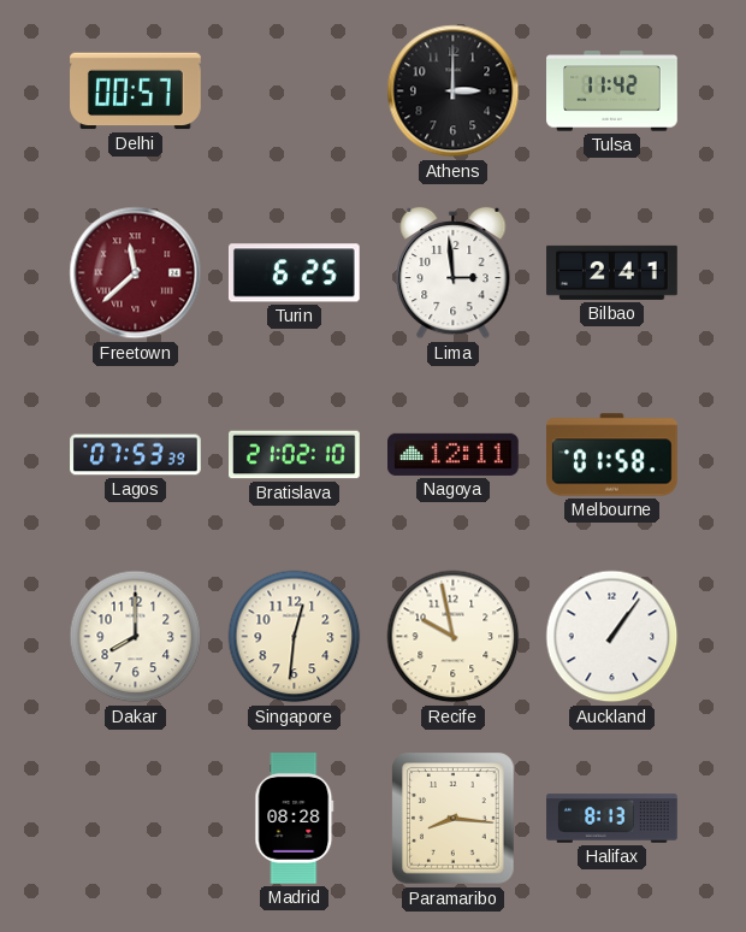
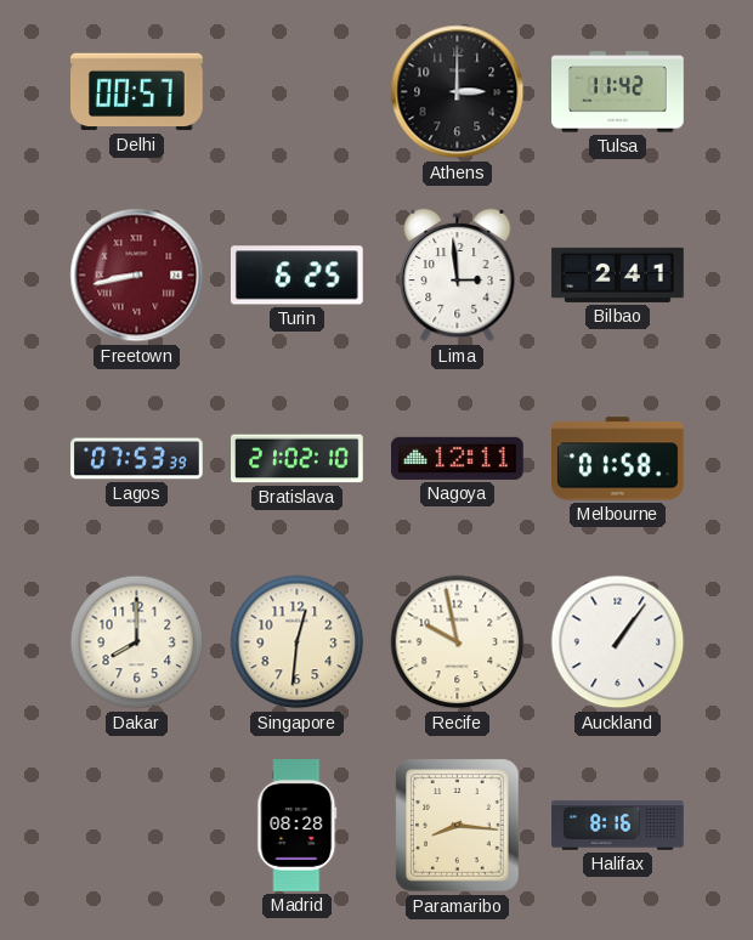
Freetown: 11:38 -> 8:43
Halifax: 8:13 -> 8:16
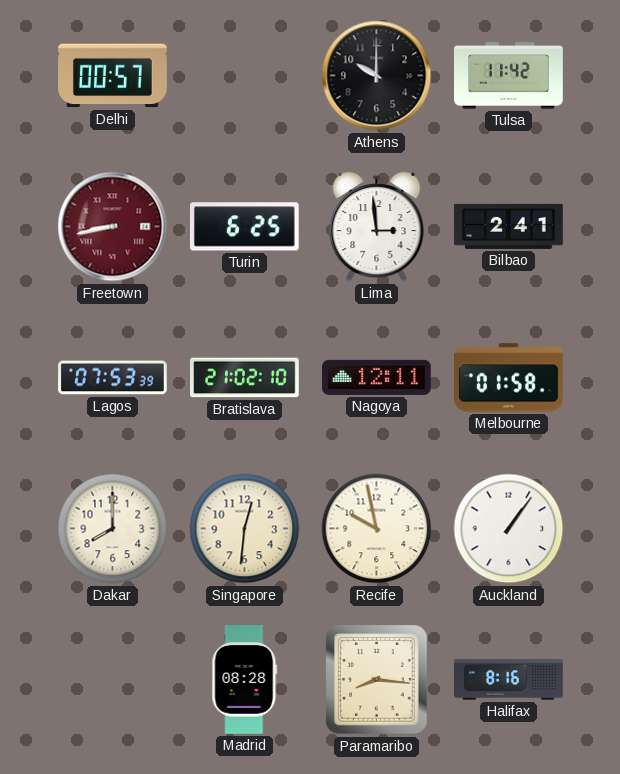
Athens: 3:00 -> 10:00
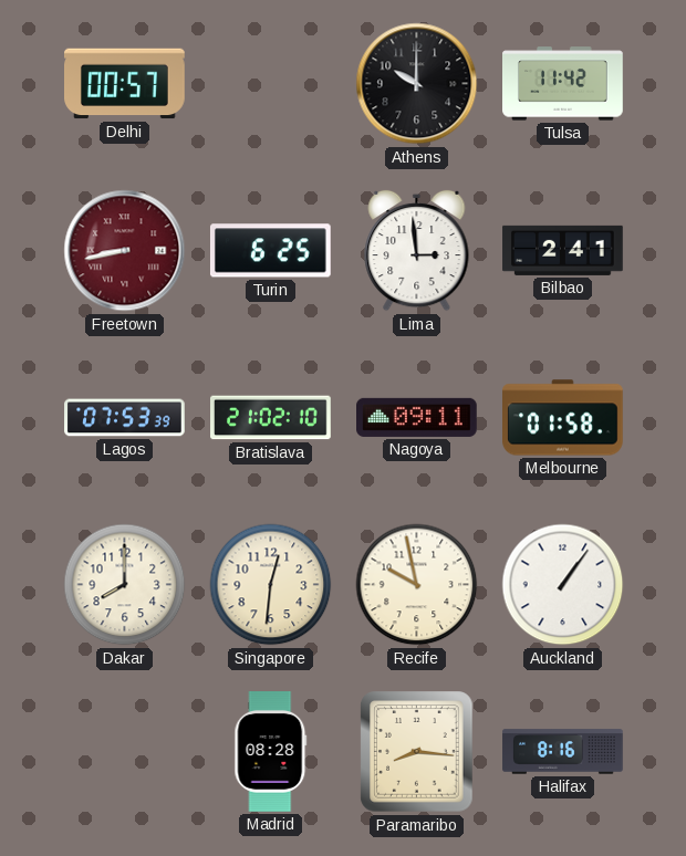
Nagoya: 12:11 -> 09:11
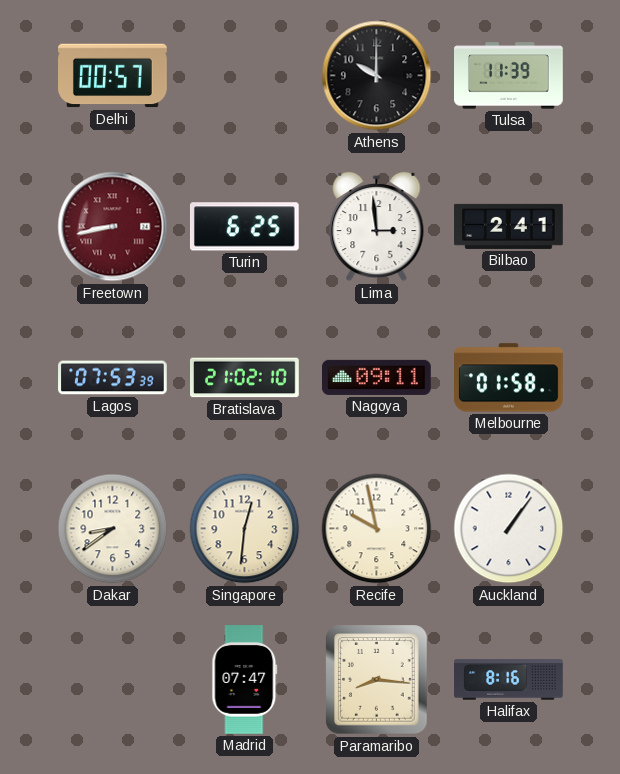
Tulsa: 11:42 -> 11:39
Dakar: 8:00 -> 8:39
Madrid: 08:28 -> 07:47
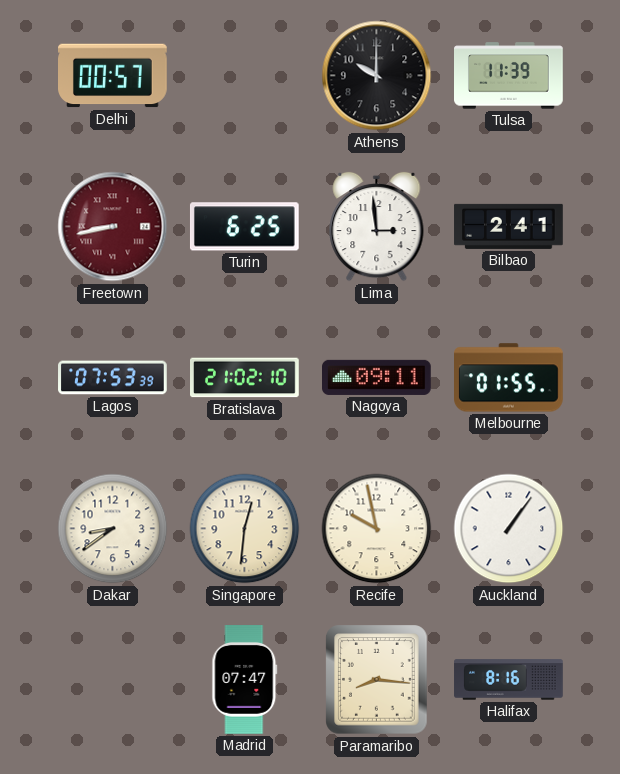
Melbourne: 01:58 -> 01:55
